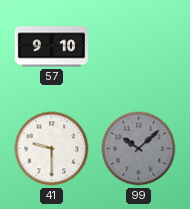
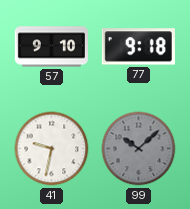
77: none -> 9:18
41: 9:30 -> 9:32
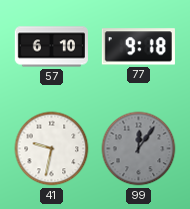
57: 9:10 -> 6:10
99: 10:08 -> 12:06
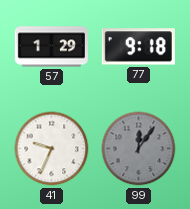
57: 6:10 -> 1:29
41: 9:32 -> 9:34
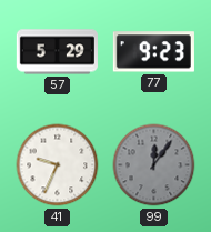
57: 1:29 -> 5:29
77: 9:18 -> 9:23
